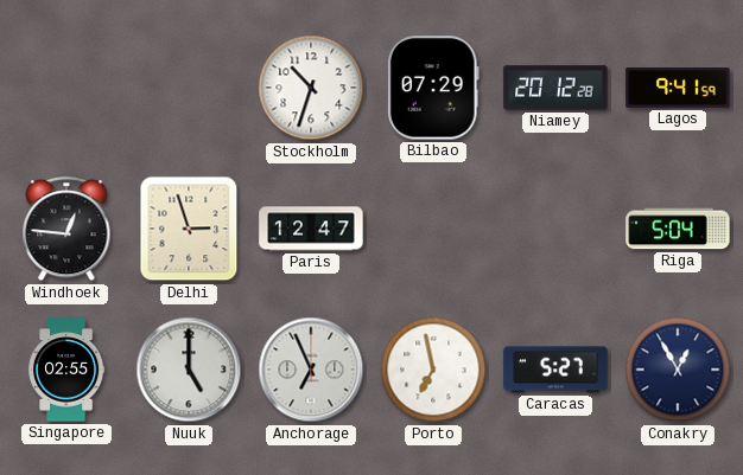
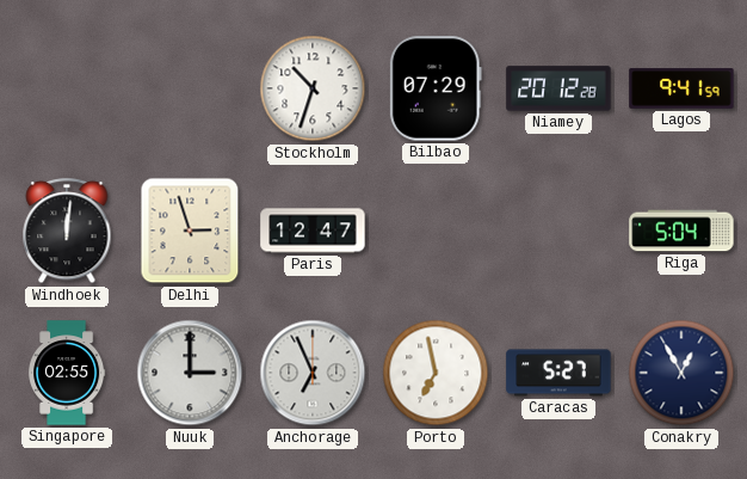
Windhoek: 12:46 -> 12:01
Nuuk: 5:00 -> 3:00
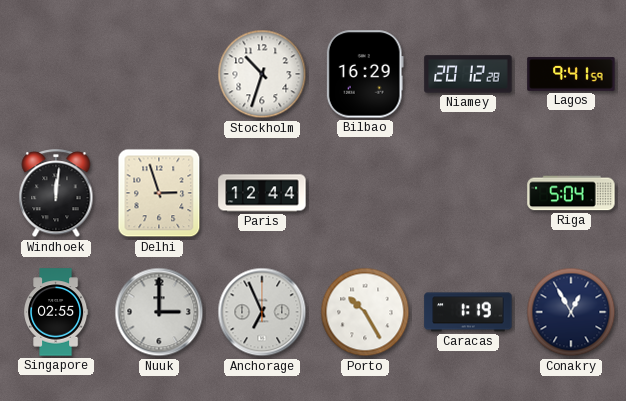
Bilbao: 07:29 -> 16:29
Paris: 12:47 -> 12:44
Porto: 6:58 -> 10:25
Caracas: 5:27 -> 1:19
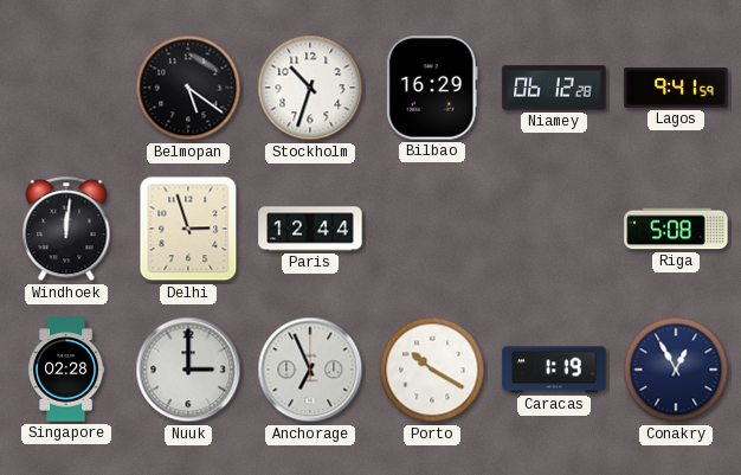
Belmopan: none -> 5:21
Niamey: 20:12 -> 06:12
Riga: 5:04 -> 5:08
Singapore: 02:55 -> 02:28
Porto: 10:25 -> 10:20
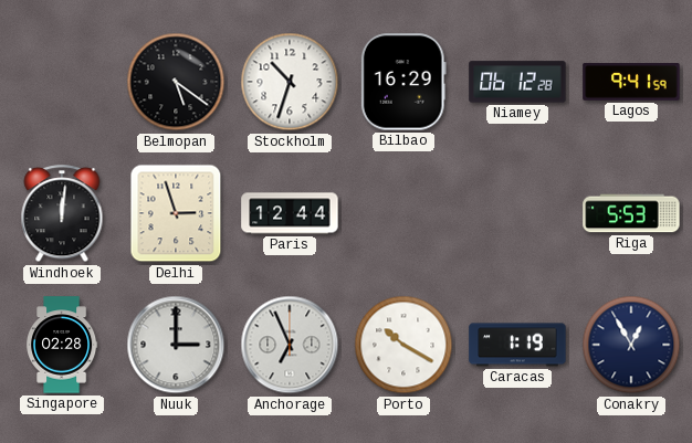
Riga: 5:08 -> 5:53
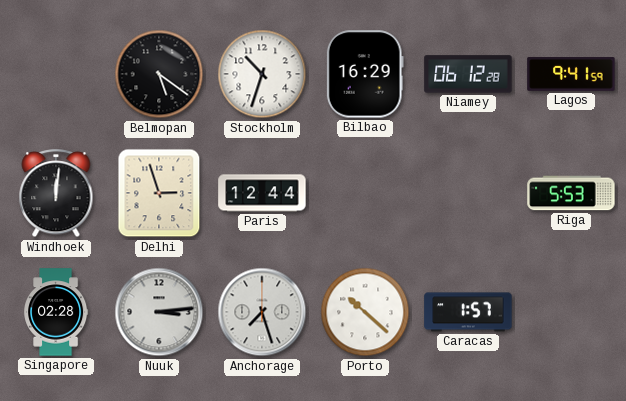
Nuuk: 3:00 -> 3:14
Anchorage: 6:56 -> 7:27
Porto: 10:20 -> 10:22
Caracas: 1:19 -> 1:57
Conakry: 12:55 -> none
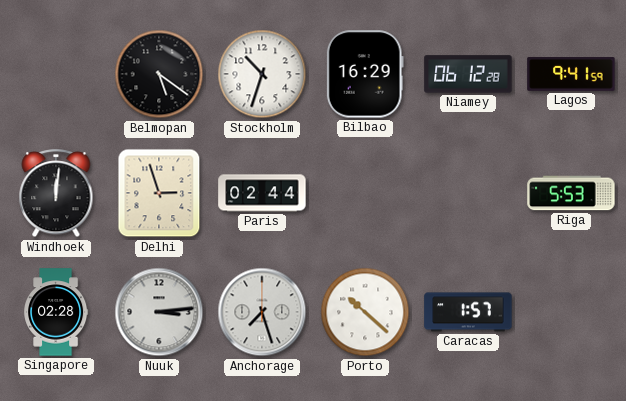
Paris: 12:44 -> 02:44
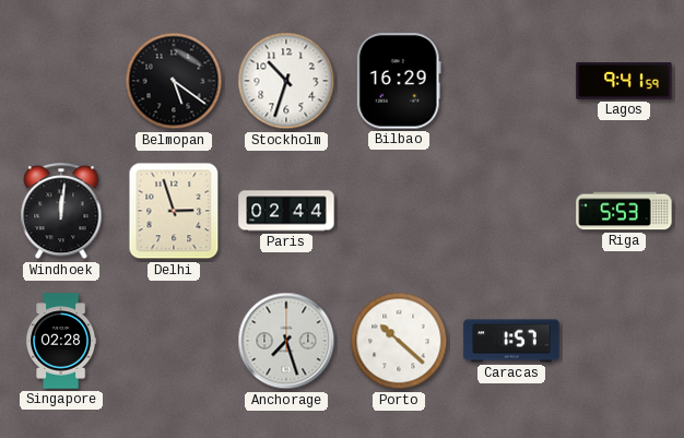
Niamey: 06:12 -> none
Nuuk: 3:14 -> none
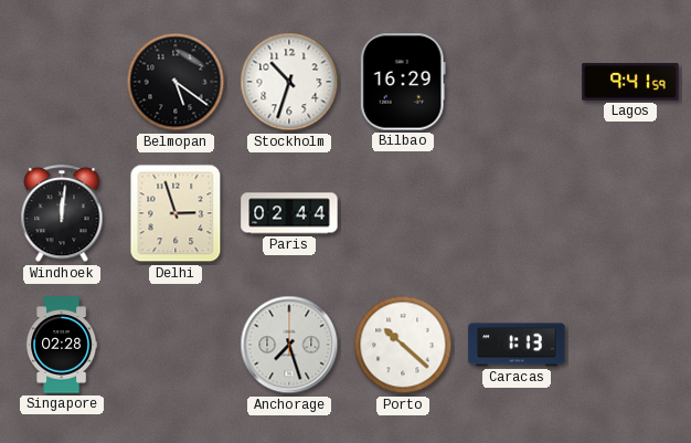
Riga: 5:53 -> none
Caracas: 1:57 -> 1:13
